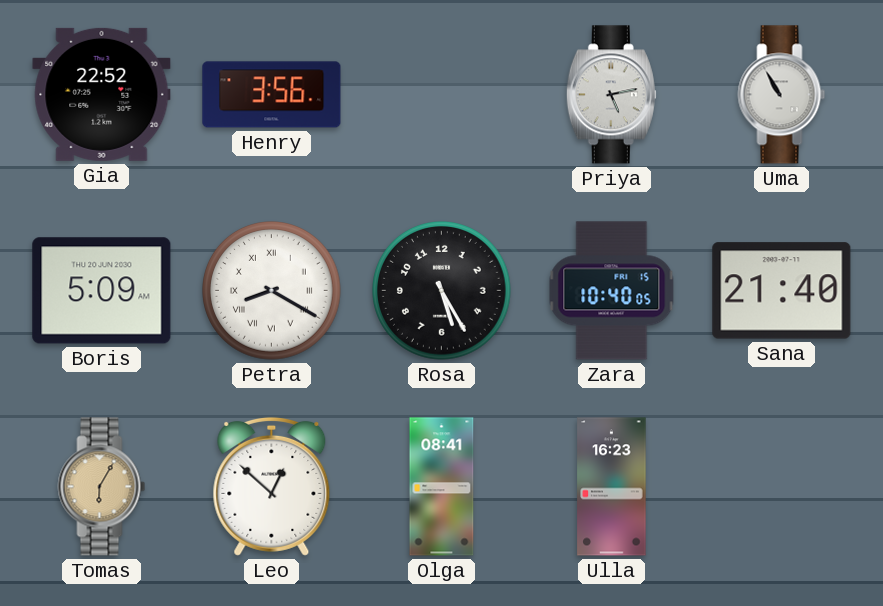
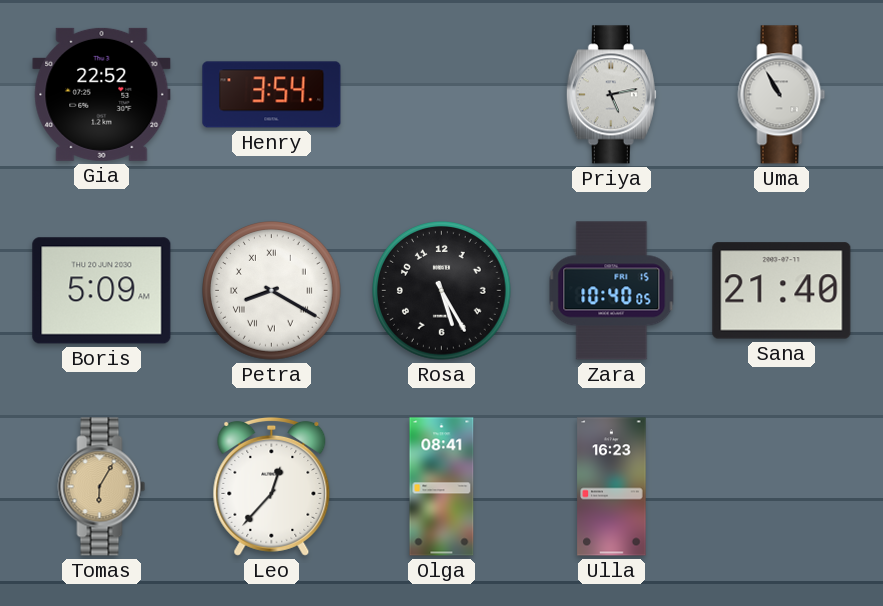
Henry: 3:56 -> 3:54
Leo: 12:52 -> 12:37
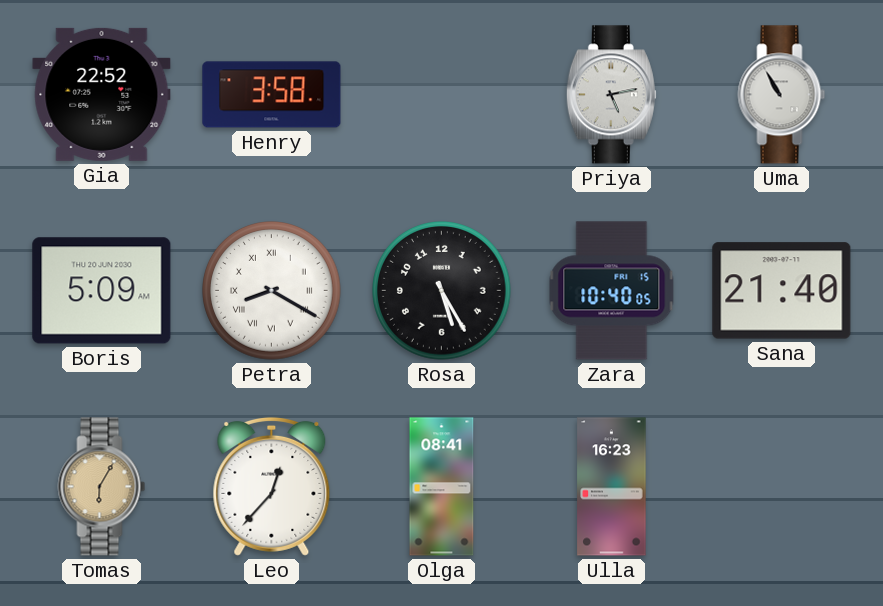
Henry: 3:54 -> 3:58
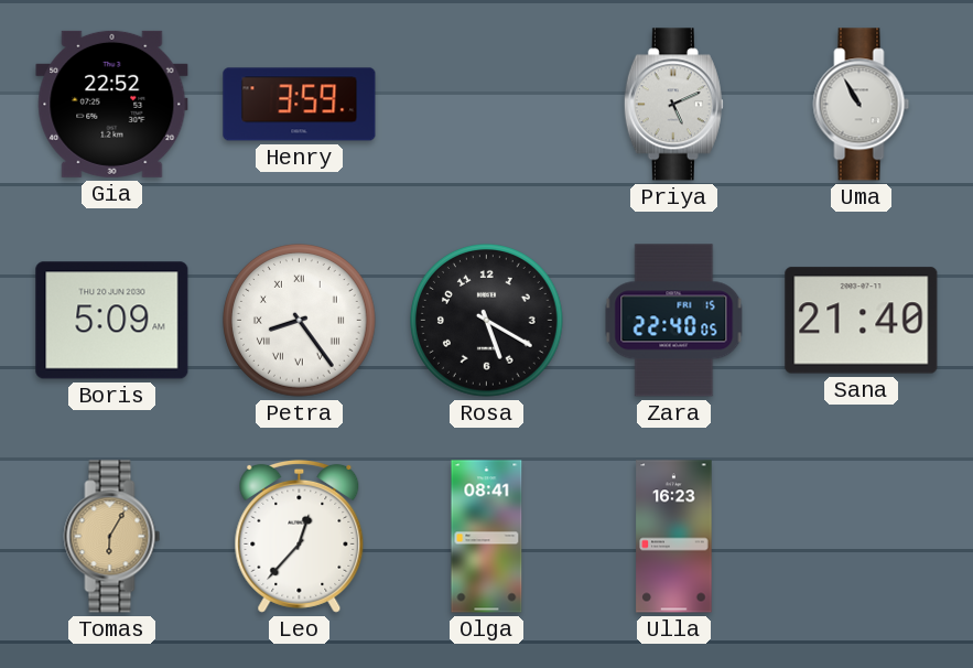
Henry: 3:58 -> 3:59
Priya: 5:13 -> 5:11
Petra: 8:20 -> 8:24
Rosa: 5:25 -> 5:20
Zara: 10:40 -> 22:40
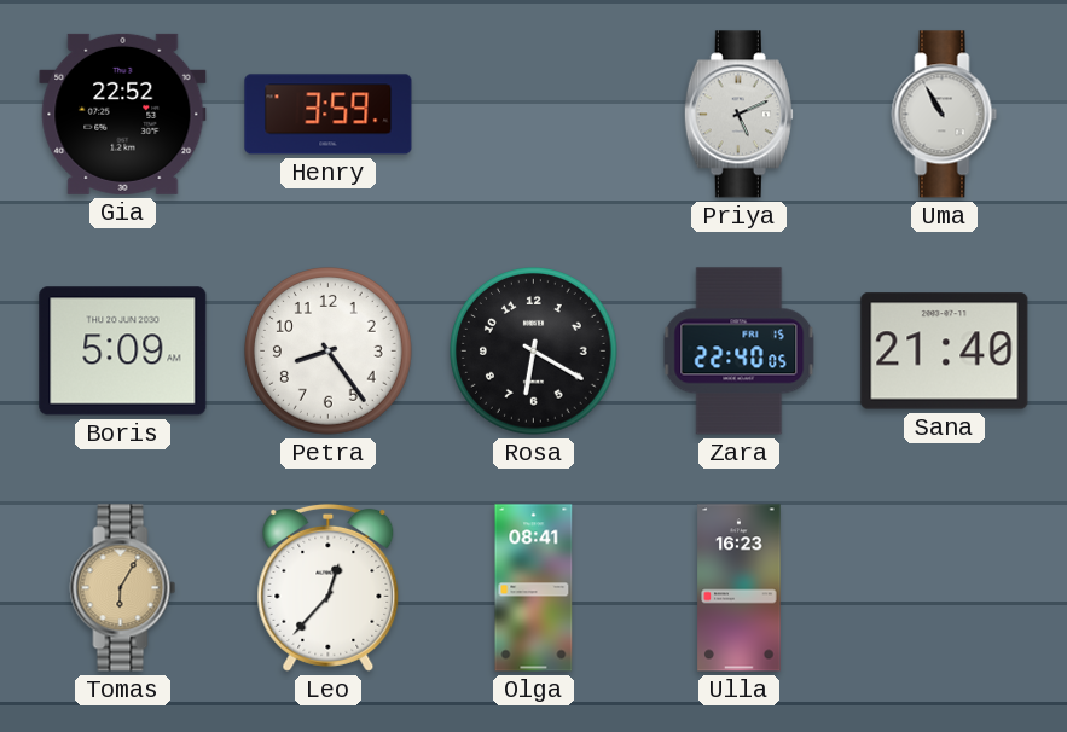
Petra numerals: Roman -> Arabic
Rosa: 5:20 -> 6:20
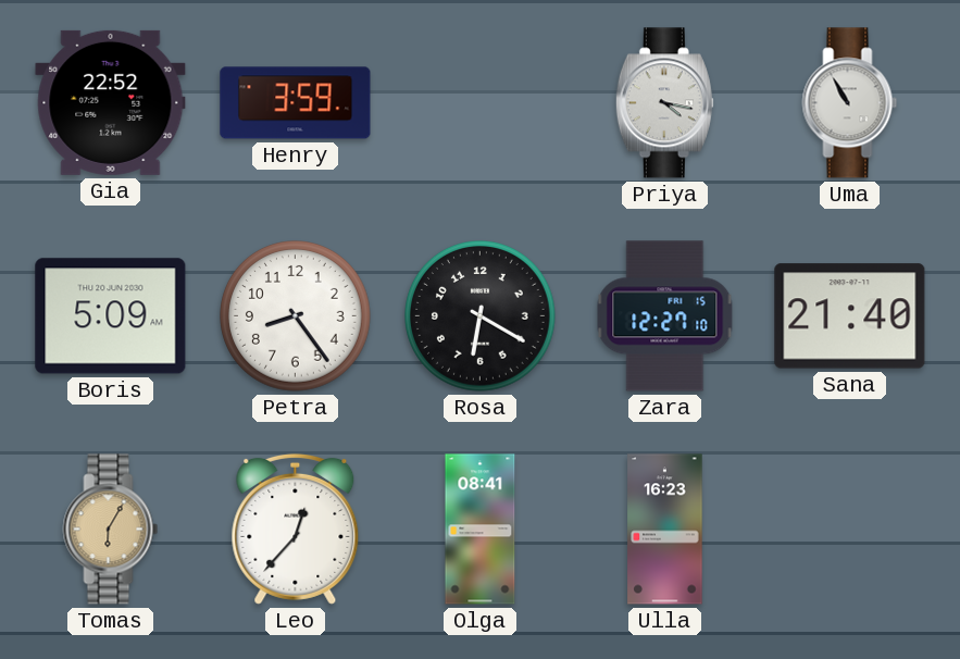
Priya: 5:11 -> 4:17
Zara: 22:40 -> 12:27
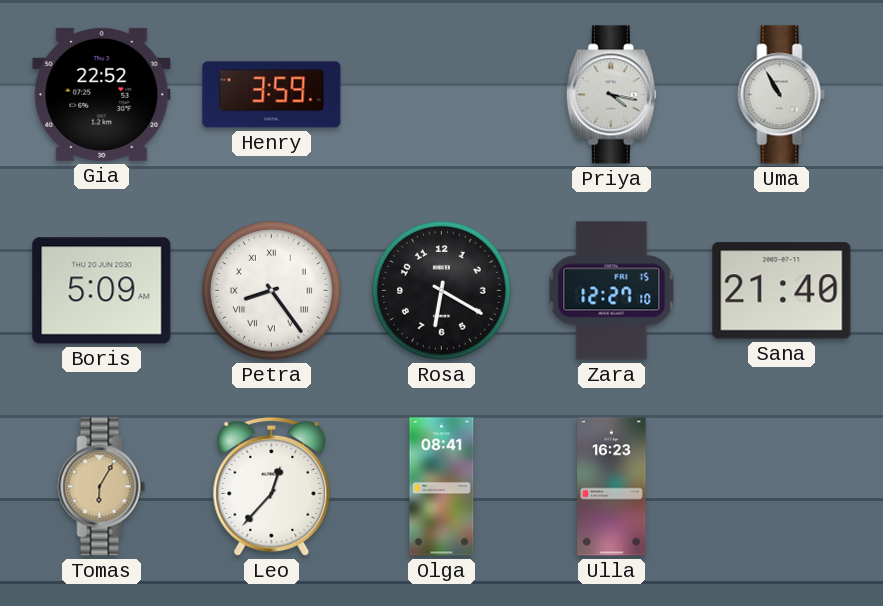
Petra numerals: Arabic -> Roman
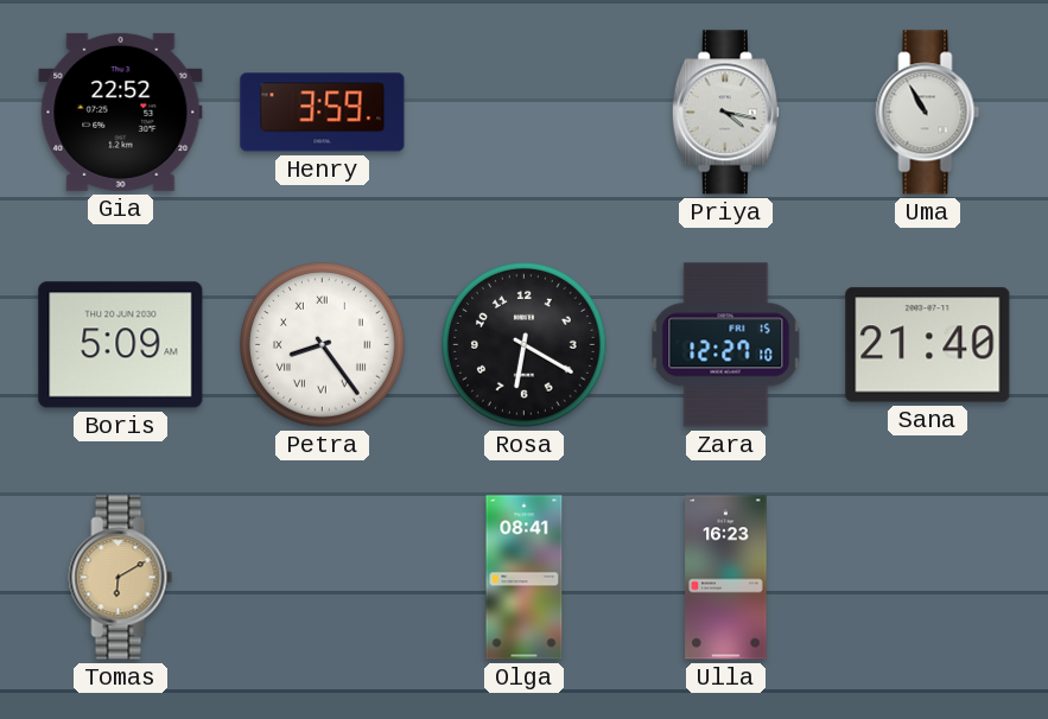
Tomas: 6:05 -> 6:10
Leo: 12:37 -> none
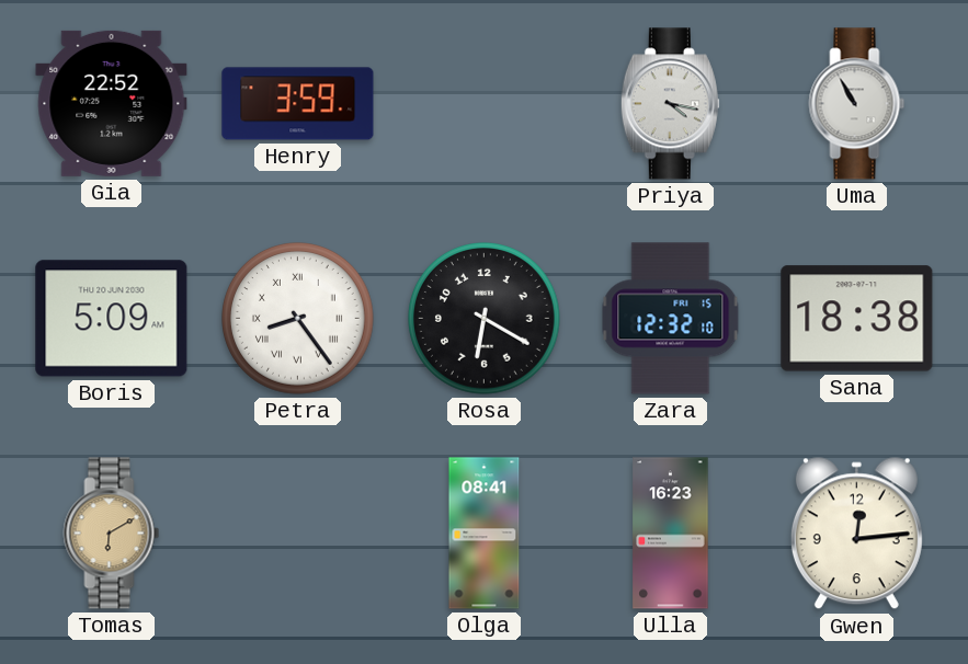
Zara: 12:27 -> 12:32
Sana: 21:40 -> 18:38
Gwen: none -> 12:14
